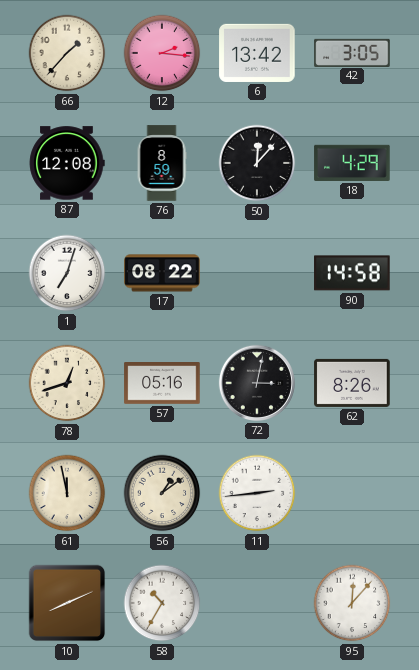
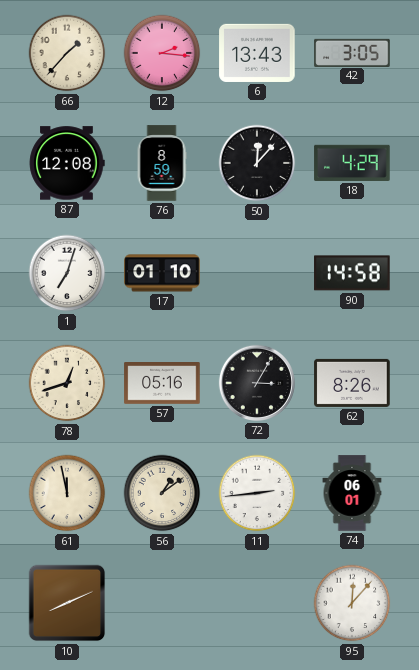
6: 13:42 -> 13:43
17: 08:22 -> 01:10
72: 3:02 -> 3:05
74: none -> 06:01
58: 10:35 -> none
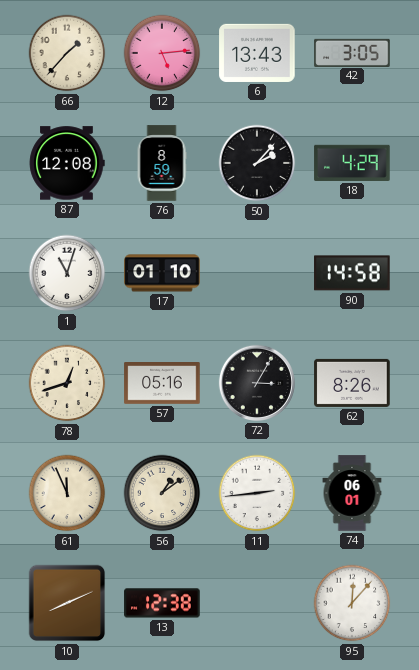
12: 2:16 -> 5:14
50: 12:07 -> 2:07
1: 7:03 -> 11:03
61: 11:58 -> 11:56
13: none -> 12:38
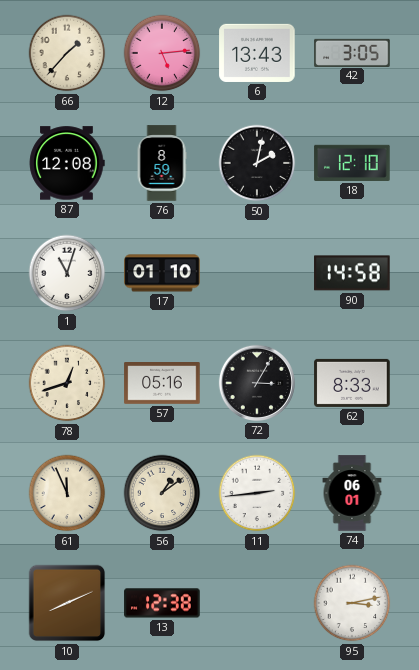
50: 2:07 -> 2:02
18: 4:29 -> 12:10
62: 8:26 -> 8:33
95: 12:07 -> 3:13
